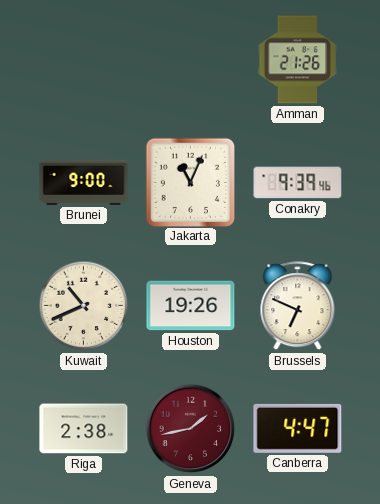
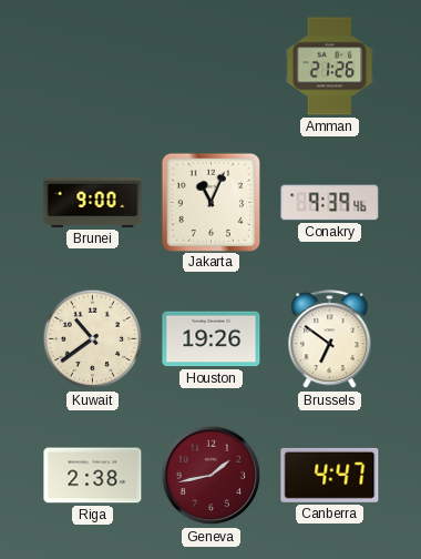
Kuwait: 10:41 -> 10:39
Brussels: 6:49 -> 6:51
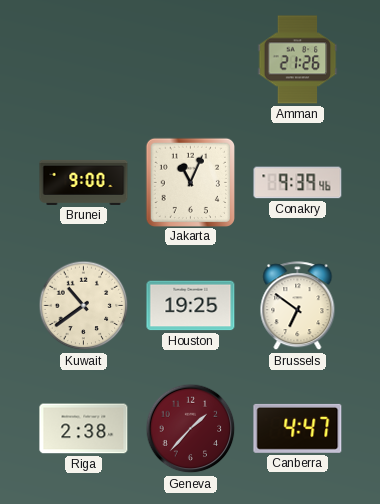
Houston: 19:26 -> 19:25
Geneva: 1:43 -> 1:37
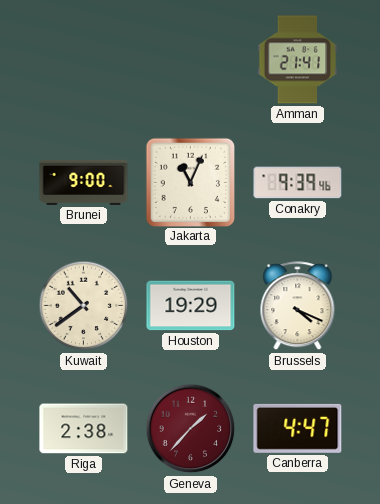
Amman: 21:26 -> 21:41
Houston: 19:25 -> 19:29
Brussels: 6:51 -> 4:19
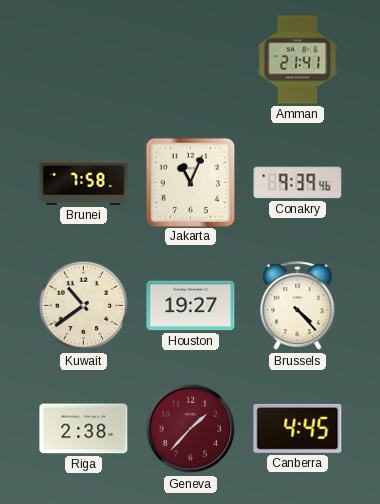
Brunei: 9:00 -> 7:58
Houston: 19:29 -> 19:27
Brussels: 4:19 -> 4:23
Canberra: 4:47 -> 4:45
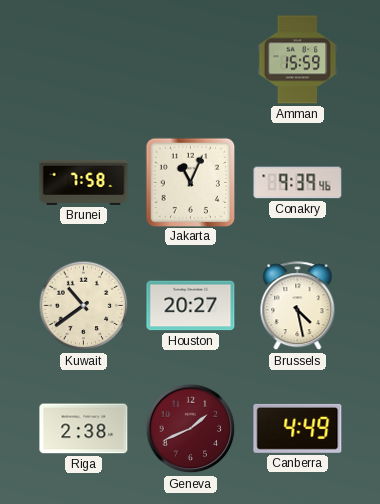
Amman: 21:41 -> 15:59
Houston: 19:27 -> 20:27
Brussels: 4:23 -> 4:28
Geneva: 1:37 -> 1:41
Canberra: 4:45 -> 4:49
